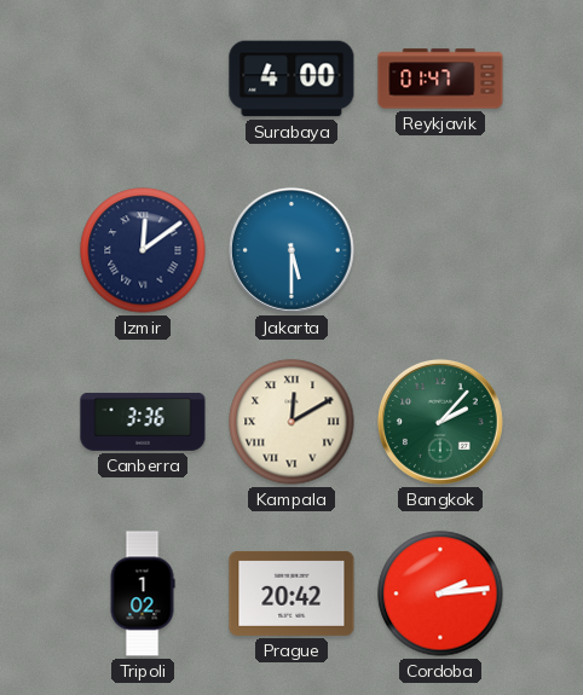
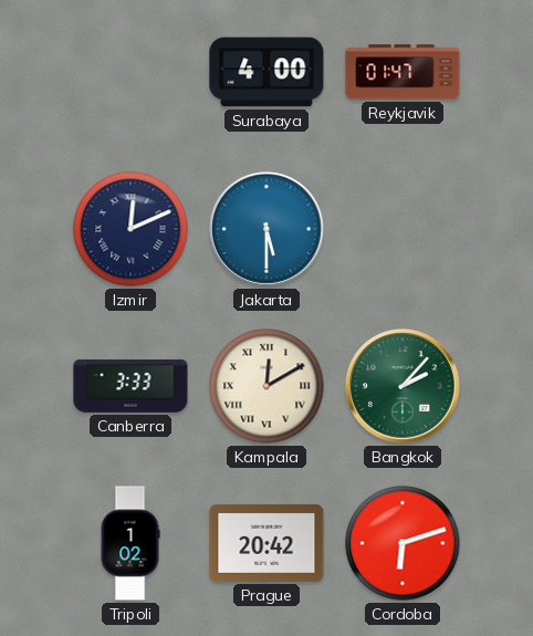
Izmir: 12:09 -> 12:11
Canberra: 3:36 -> 3:33
Cordoba: 2:14 -> 6:12
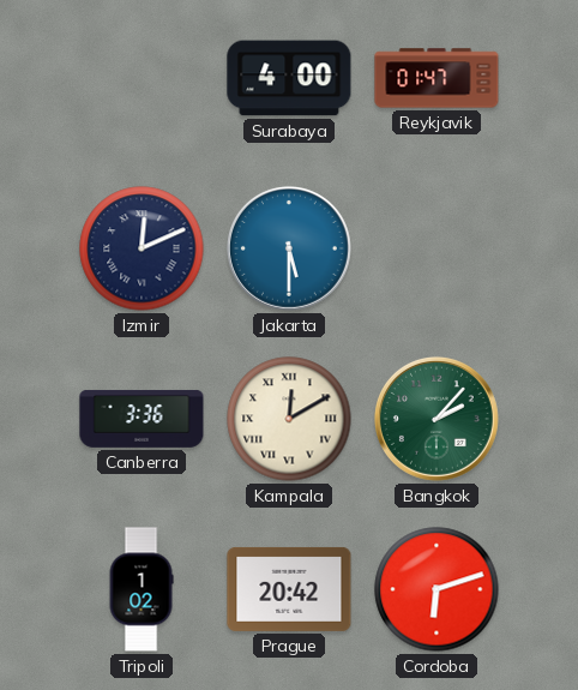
Canberra: 3:33 -> 3:36
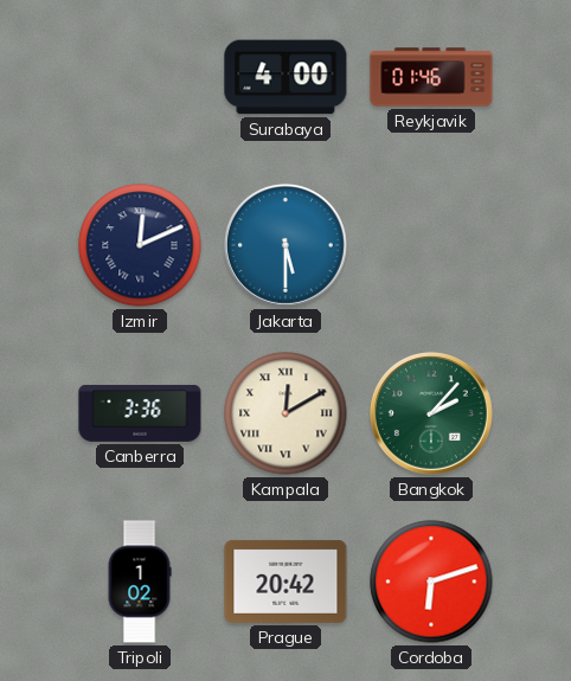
Reykjavik: 01:47 -> 01:46
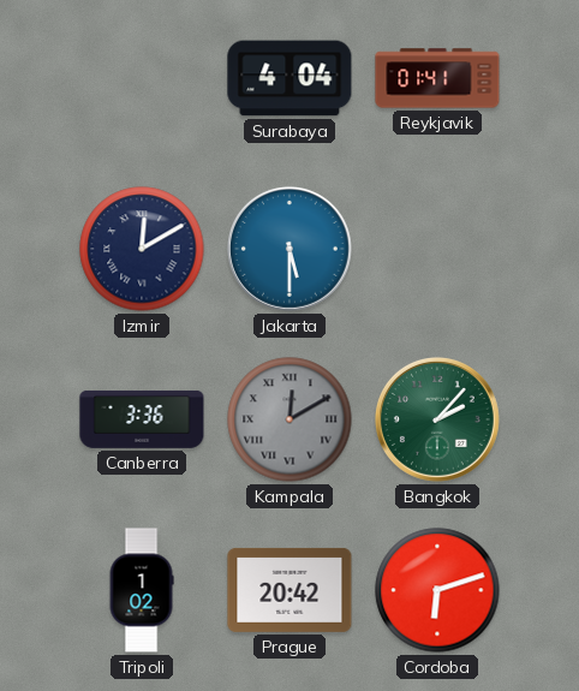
Surabaya: 4:00 -> 4:04
Reykjavik: 01:46 -> 01:41
Izmir: 12:11 -> 12:10
Kampala dial: cream -> grey
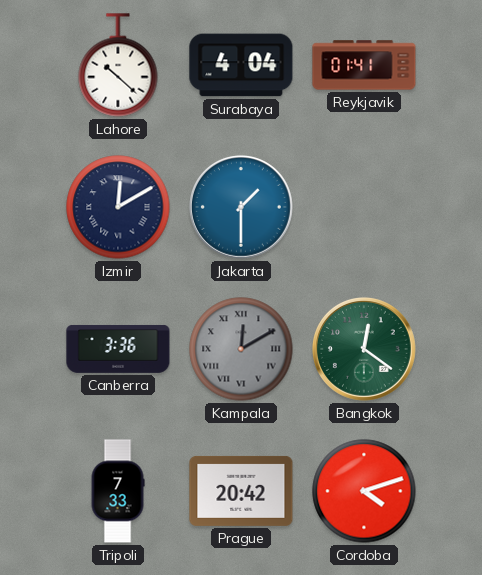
Lahore: none -> 10:22
Jakarta: 5:30 -> 1:30
Bangkok: 2:07 -> 12:21
Tripoli: 1:02 -> 7:33
Cordoba: 6:12 -> 4:12
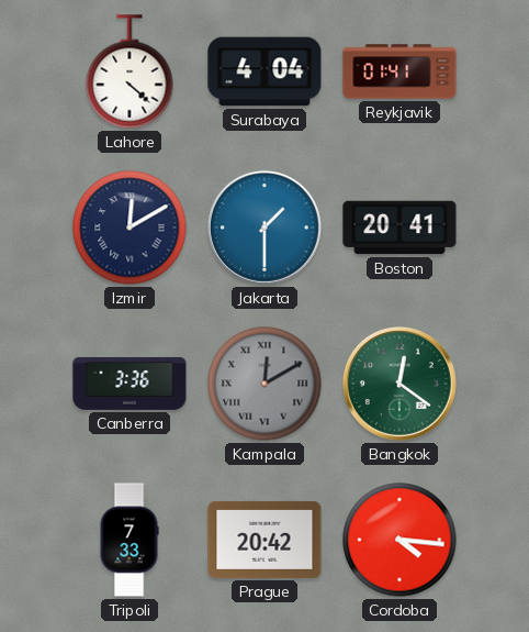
Lahore: 10:22 -> 4:22
Boston: none -> 20:41
Cordoba: 4:12 -> 4:16
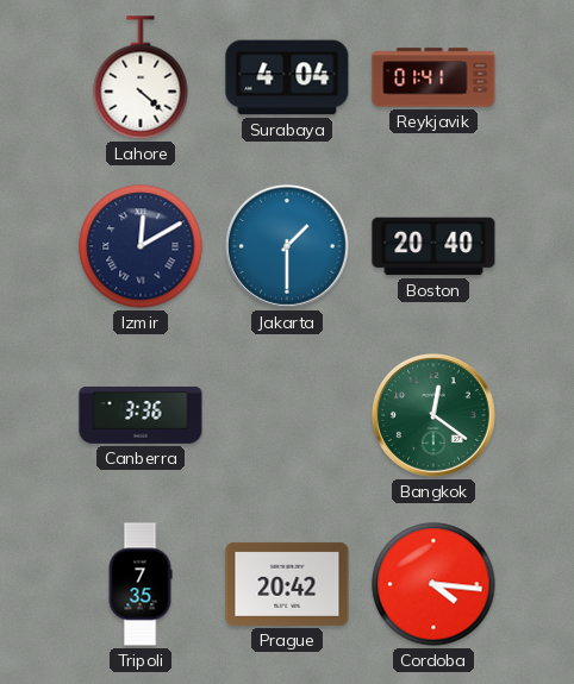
Boston: 20:41 -> 20:40
Kampala: 12:10 -> none
Tripoli: 7:33 -> 7:35
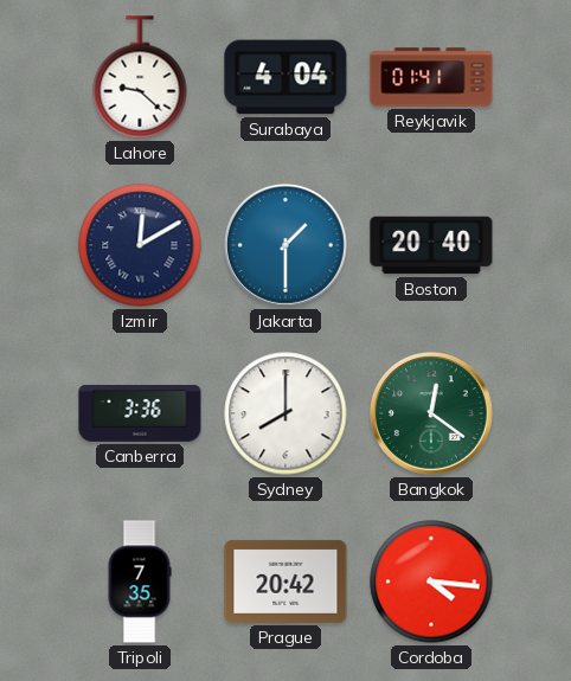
Lahore: 4:22 -> 9:22
Sydney: none -> 8:00
